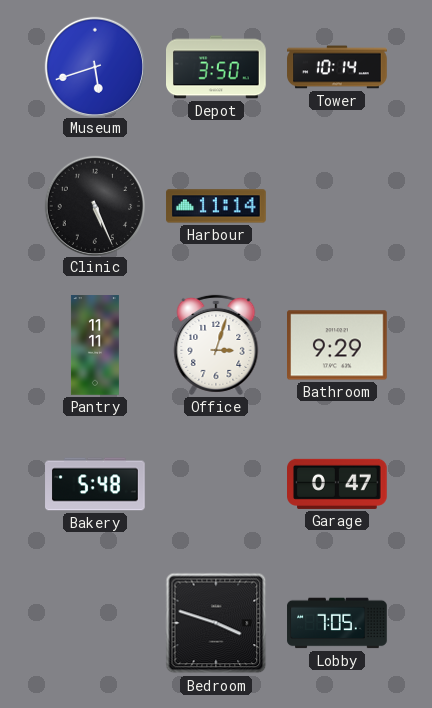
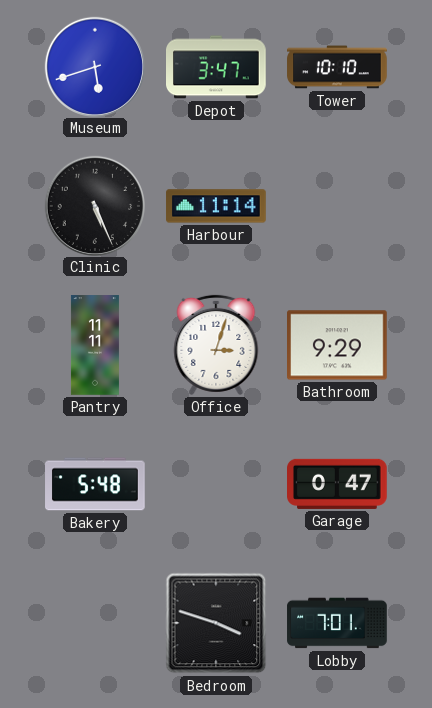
Depot: 3:50 -> 3:47
Tower: 10:14 -> 10:10
Lobby: 7:05 -> 7:01
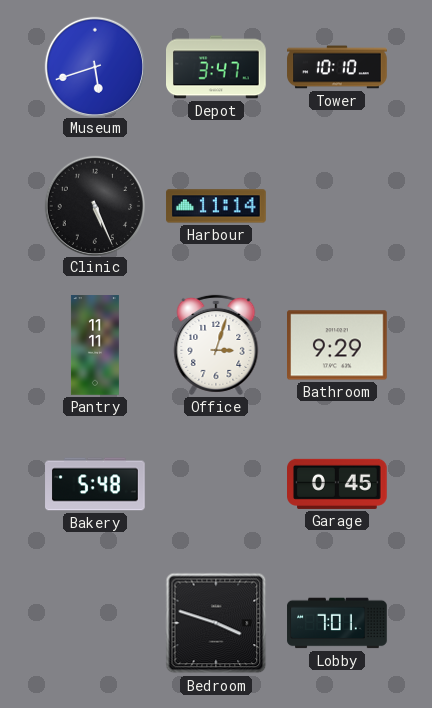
Garage: 0:47 -> 0:45
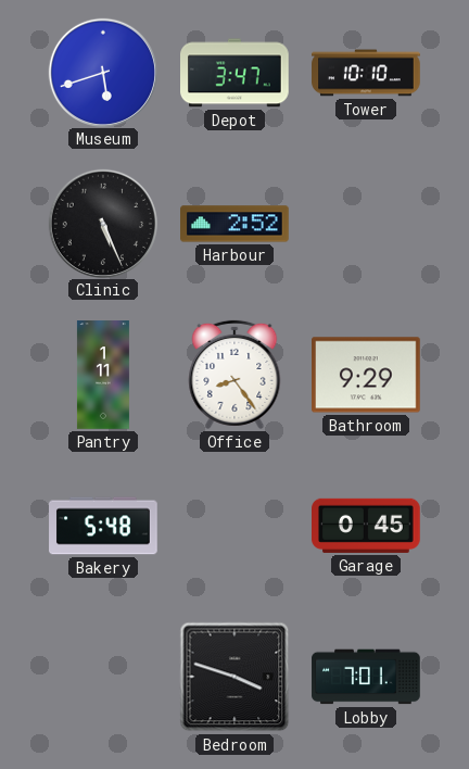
Harbour: 11:14 -> 2:52
Pantry: 11:11 -> 1:11
Office: 3:03 -> 8:24
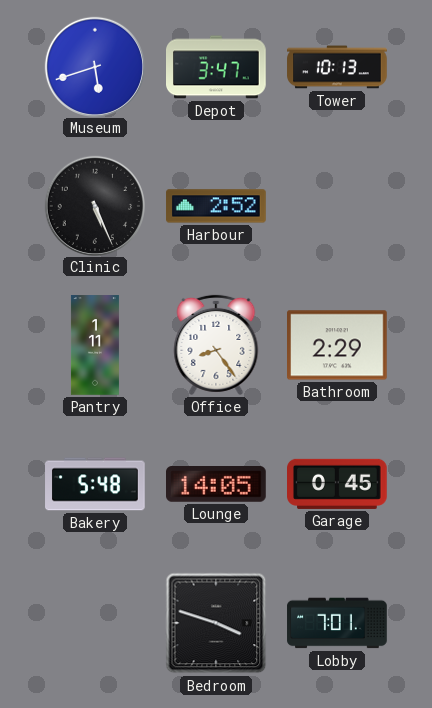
Tower: 10:10 -> 10:13
Bathroom: 9:29 -> 2:29
Lounge: none -> 14:05
